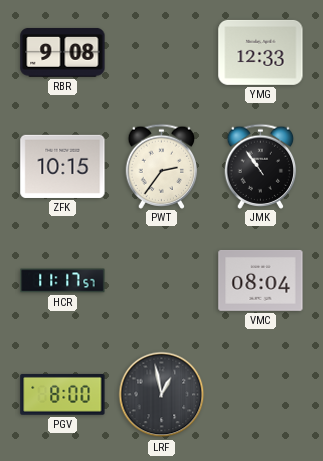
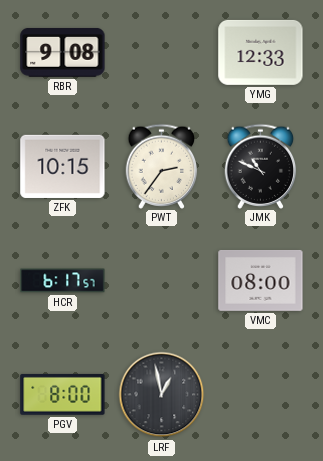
JMK: 10:54 -> 10:49
HCR: 11:17 -> 6:17
VMC: 08:04 -> 08:00
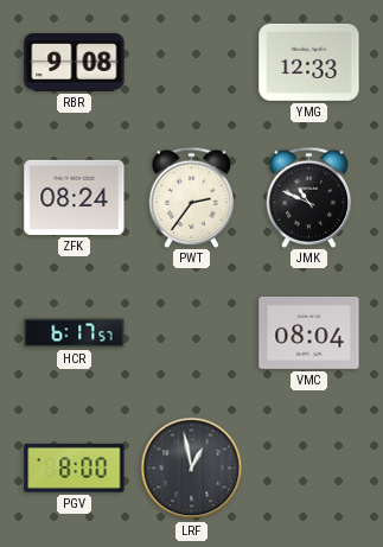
ZFK: 10:15 -> 08:24
VMC: 08:00 -> 08:04
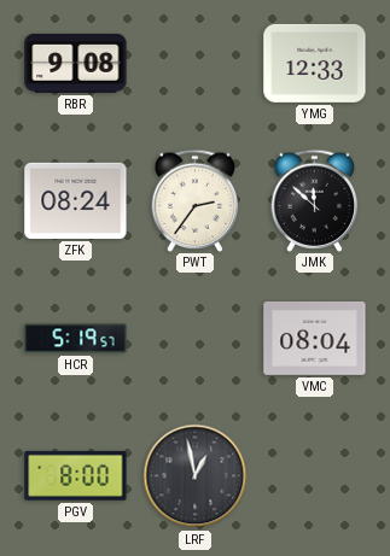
JMK: 10:49 -> 11:52
HCR: 6:17 -> 5:19
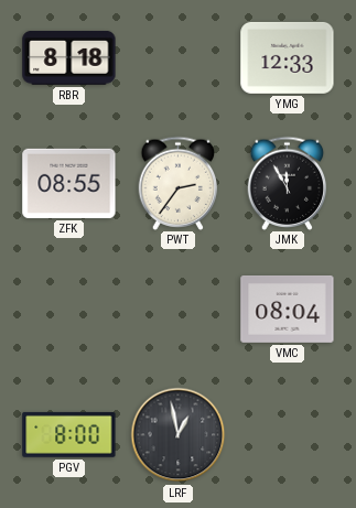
RBR: 9:08 -> 8:18
ZFK: 08:24 -> 08:55
JMK: 11:52 -> 11:55
HCR: 5:19 -> none
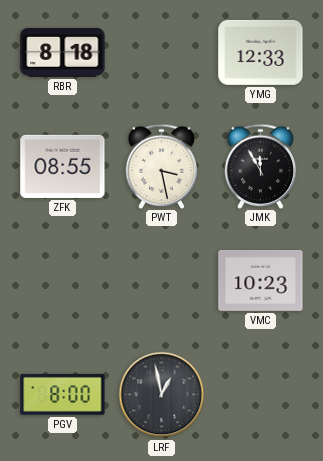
PWT: 2:36 -> 3:28
VMC: 08:04 -> 10:23
